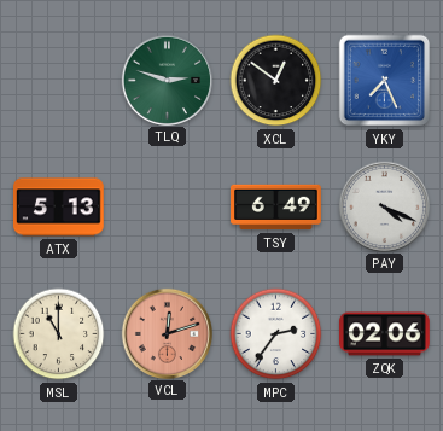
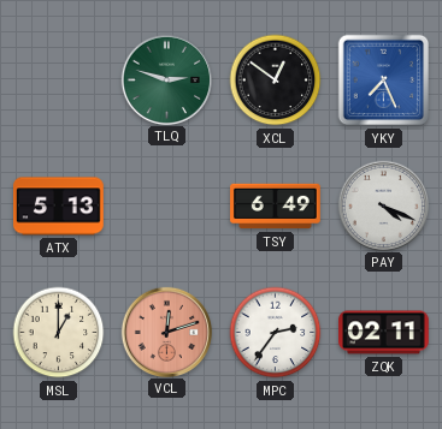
MSL: 11:00 -> 1:00
ZQK: 02:06 -> 02:11
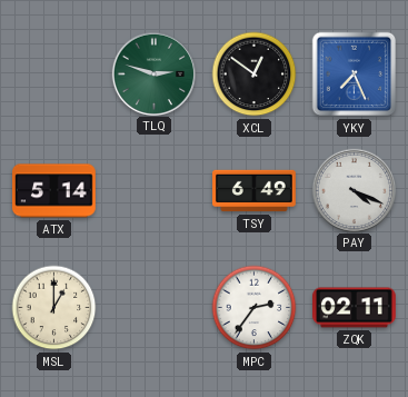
ATX: 5:13 -> 5:14
VCL: 12:12 -> none
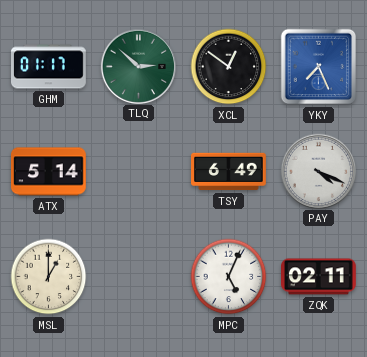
GHM: none -> 01:17
TLQ: 2:48 -> 2:52
MPC: 2:36 -> 5:04
